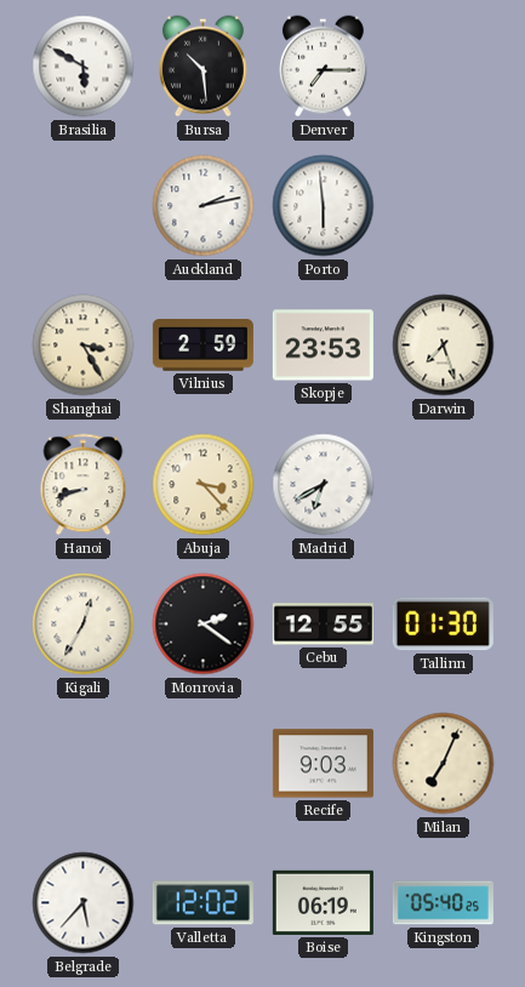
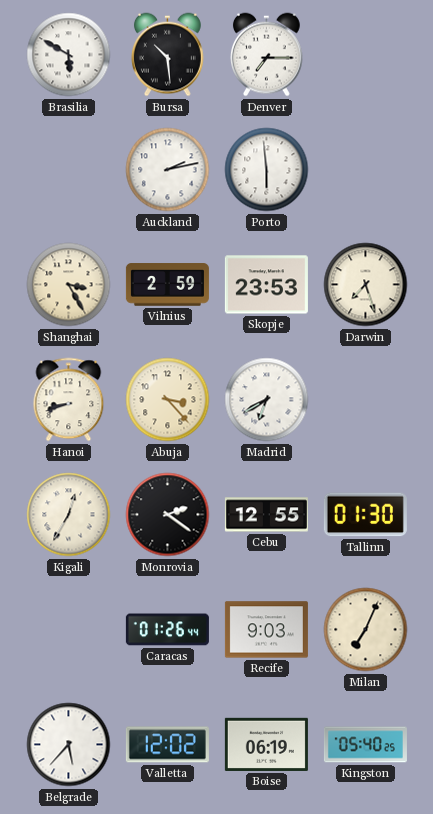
Caracas: none -> 01:26
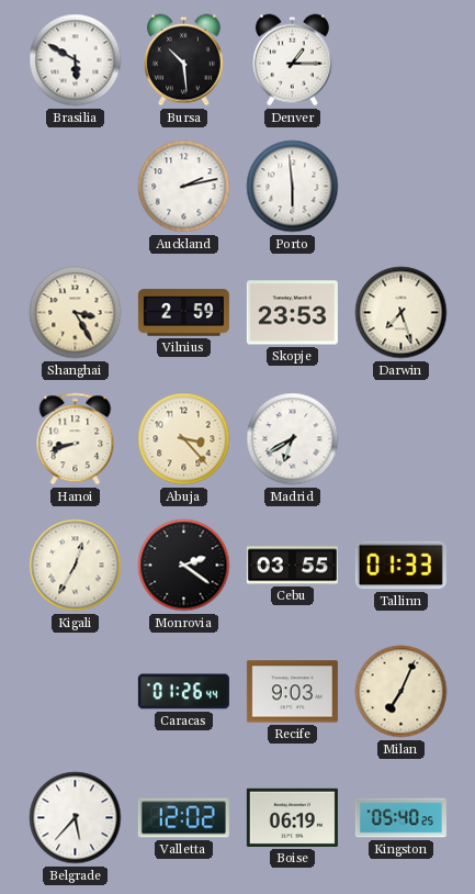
Denver: 7:15 -> 1:15
Cebu: 12:55 -> 03:55
Tallinn: 01:30 -> 01:33
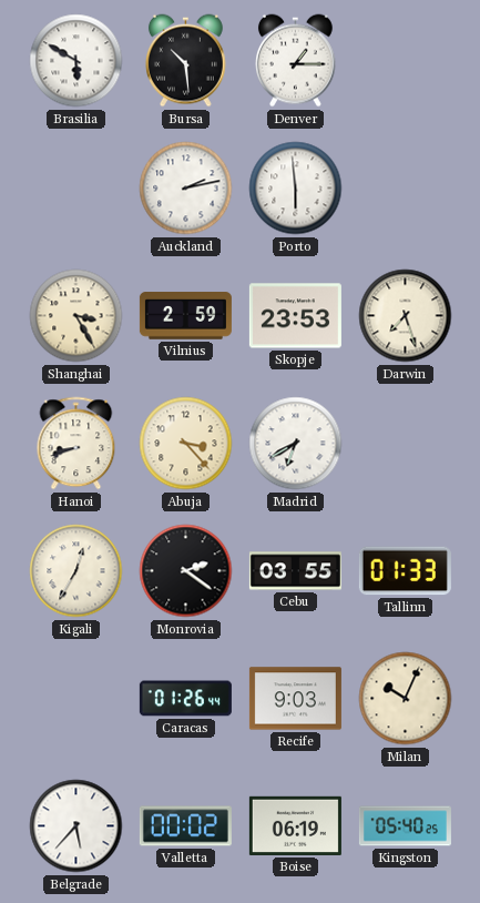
Milan: 7:04 -> 10:04
Valletta: 12:02 -> 00:02
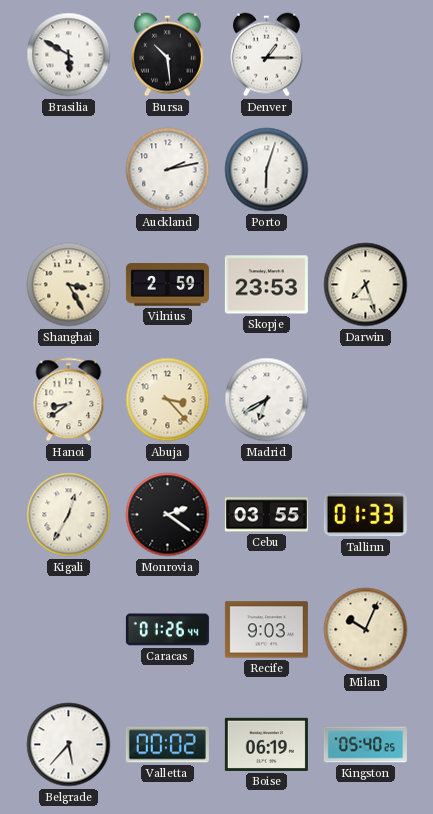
Porto: 5:59 -> 6:03
Hanoi: 8:42 -> 8:39
